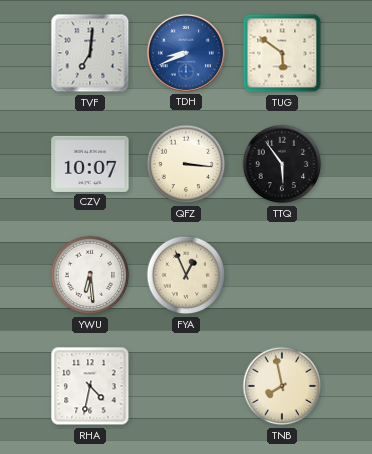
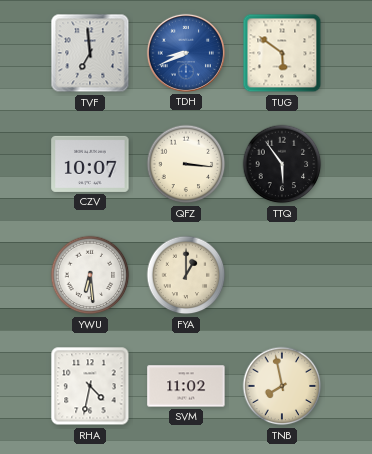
TVF: 7:01 -> 6:59
FYA: 12:56 -> 1:00
SVM: none -> 11:02
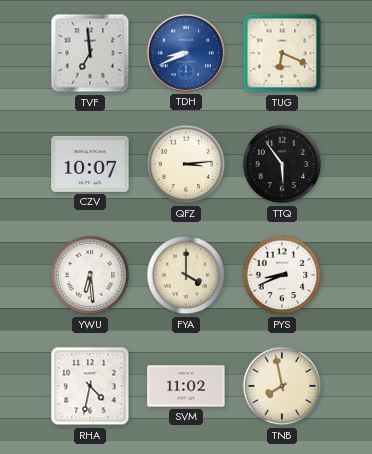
TUG: 5:51 -> 6:19
QFZ: 3:16 -> 3:14
FYA: 1:00 -> 4:00
PYS: none -> 8:41
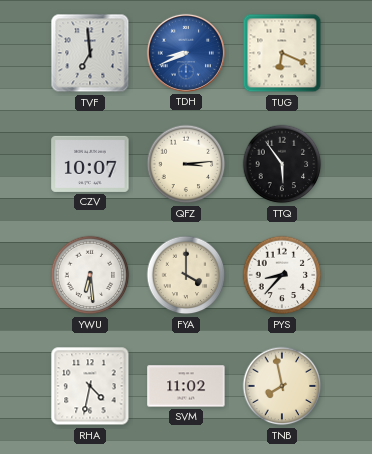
PYS: 8:41 -> 8:37
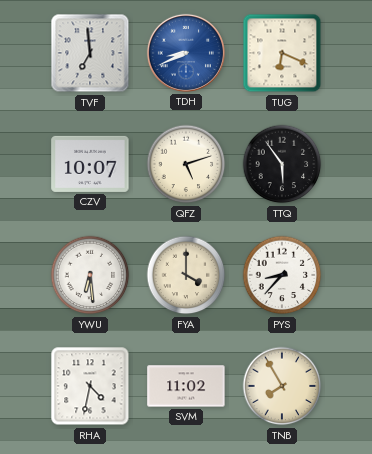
QFZ: 3:14 -> 5:12
TNB: 7:58 -> 7:55
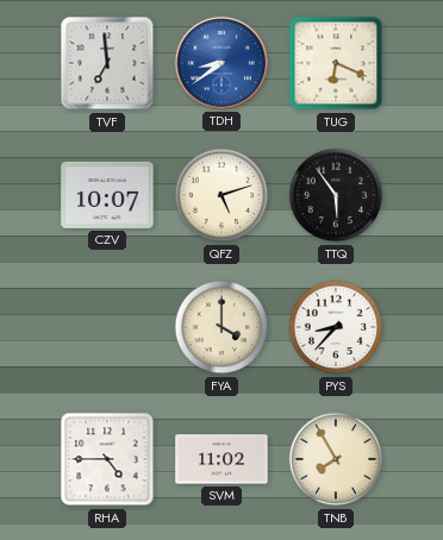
TDH: 8:41 -> 8:39
YWU: 6:29 -> none
RHA: 4:32 -> 4:45
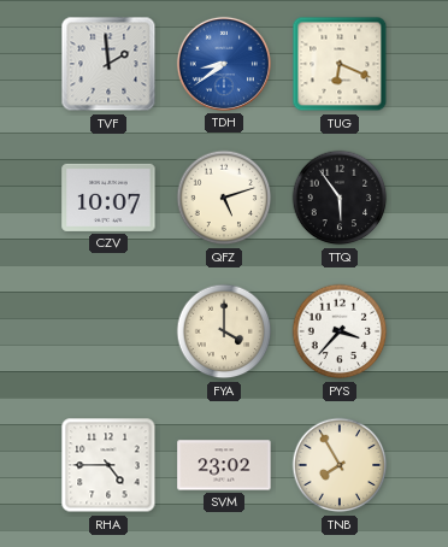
TVF: 6:59 -> 1:59
PYS: 8:37 -> 3:37
SVM: 11:02 -> 23:02
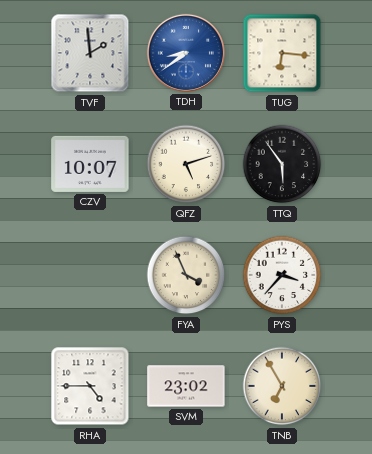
TUG: 6:19 -> 6:16
FYA: 4:00 -> 3:56
TNB: 7:55 -> 6:55
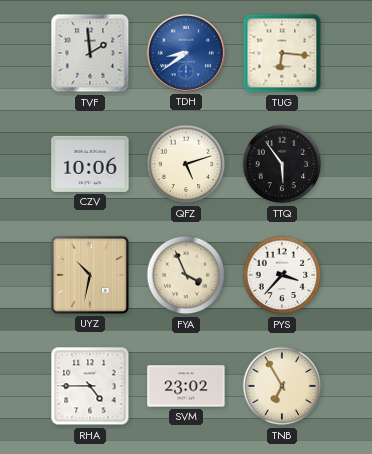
CZV: 10:07 -> 10:06
UYZ: none -> 10:32
